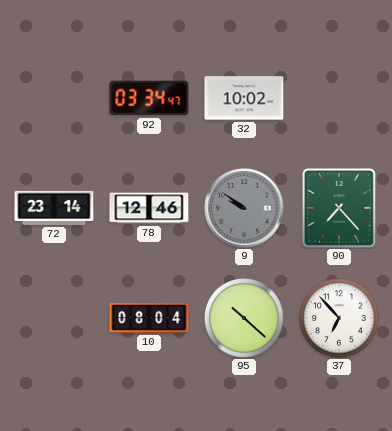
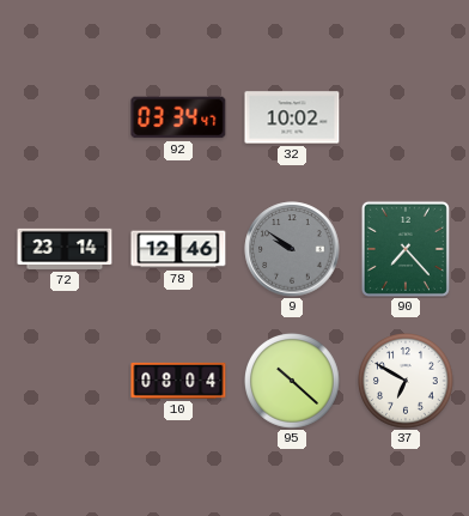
37: 6:53 -> 6:50
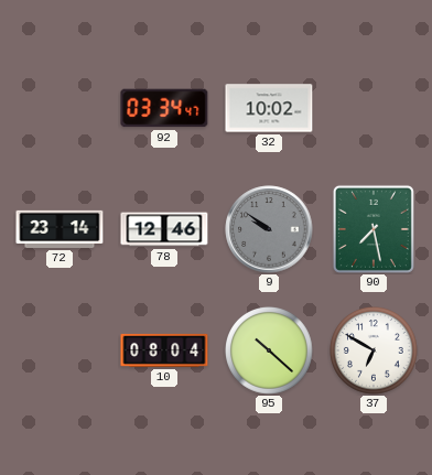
90: 7:23 -> 7:28
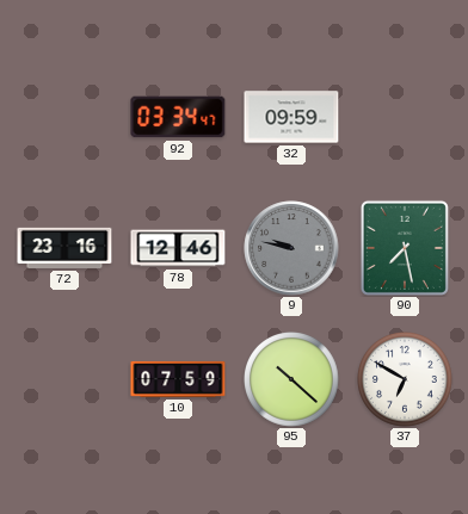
32: 10:02 -> 09:59
72: 23:14 -> 23:16
9: 9:51 -> 9:47
10: 08:04 -> 07:59
